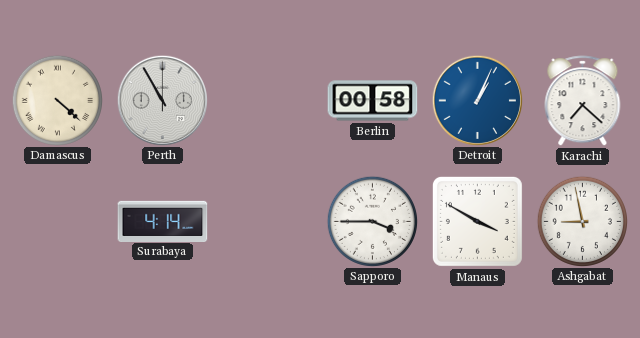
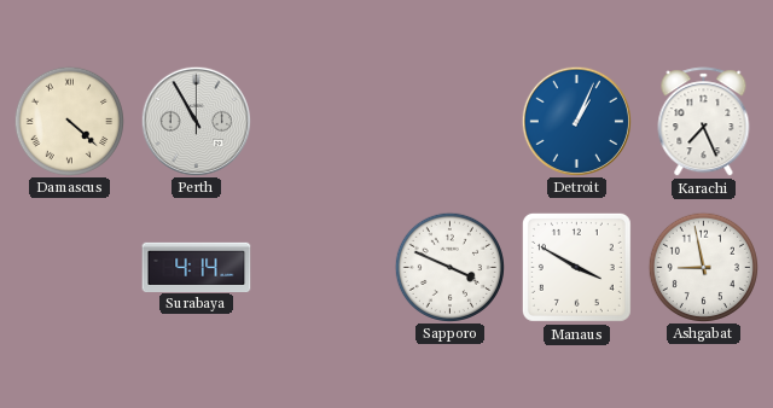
Berlin: 00:58 -> none
Karachi: 7:22 -> 7:26
Sapporo: 3:45 -> 3:49
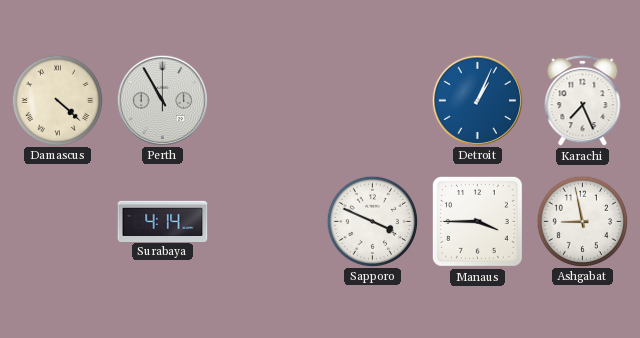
Manaus: 3:50 -> 3:45
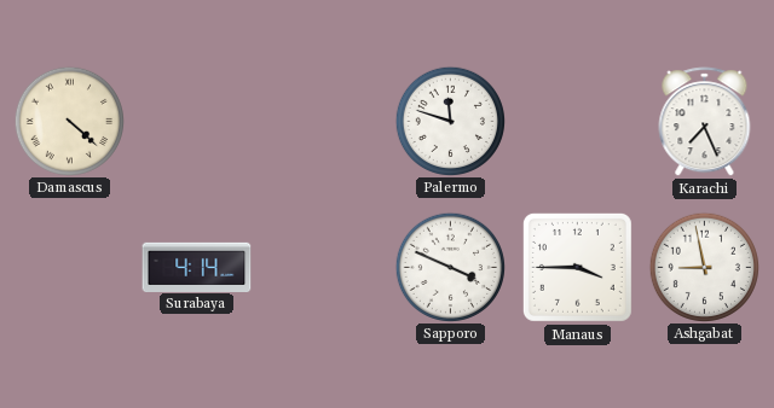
Perth: 10:55 -> none
Palermo: none -> 11:48
Detroit: 1:04 -> none
